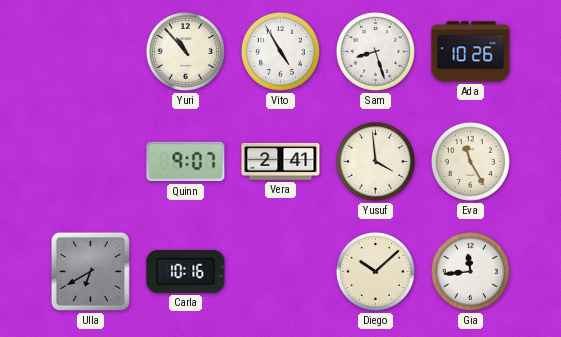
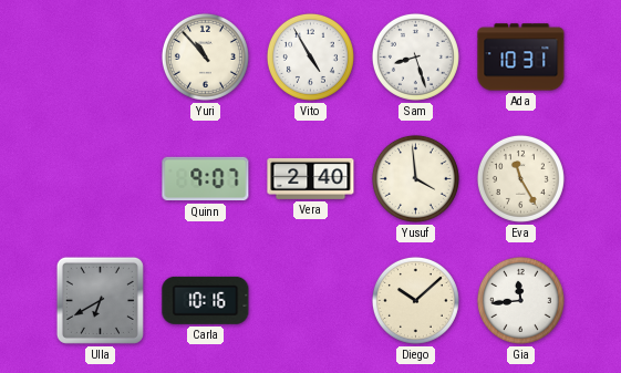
Ada: 10:26 -> 10:31
Vera: 2:41 -> 2:40
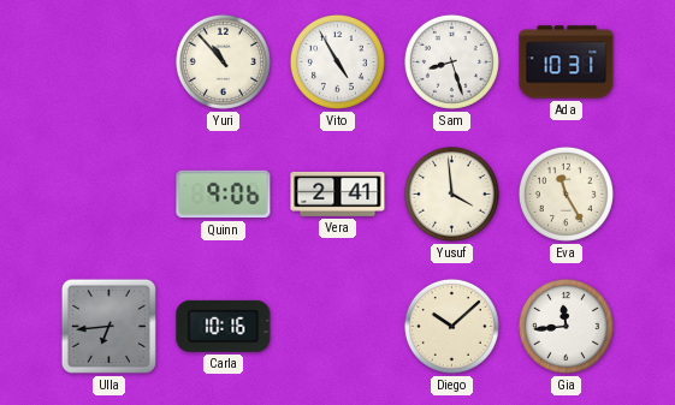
Quinn: 9:07 -> 9:06
Vera: 2:40 -> 2:41
Ulla: 6:40 -> 6:44
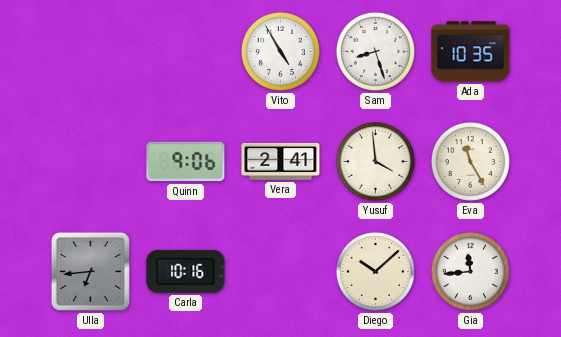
Yuri: 10:53 -> none
Ada: 10:31 -> 10:35
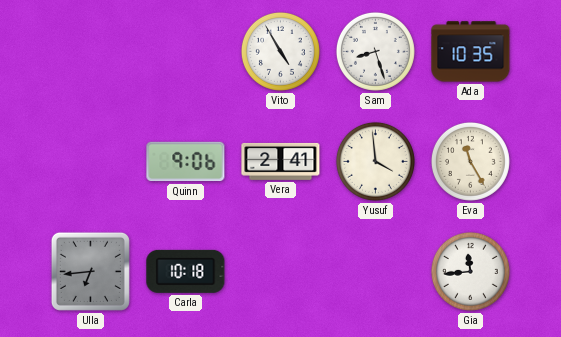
Carla: 10:16 -> 10:18
Diego: 10:08 -> none
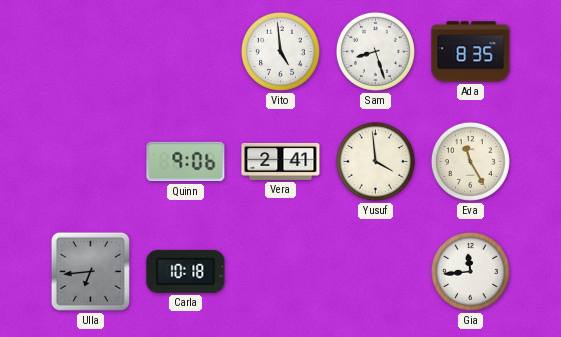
Vito: 4:55 -> 4:59
Ada: 10:35 -> 8:35
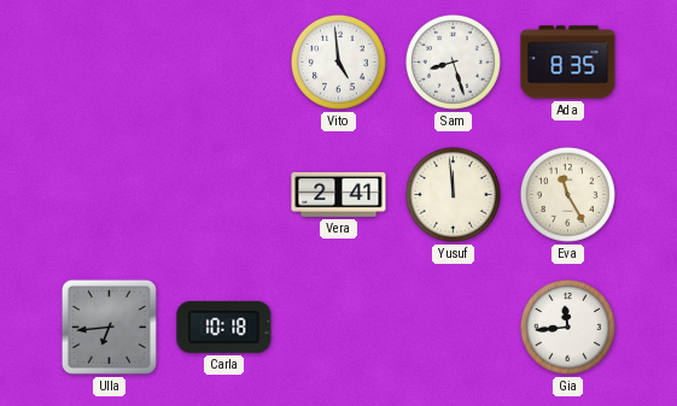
Quinn: 9:06 -> none
Yusuf: 3:59 -> 11:59
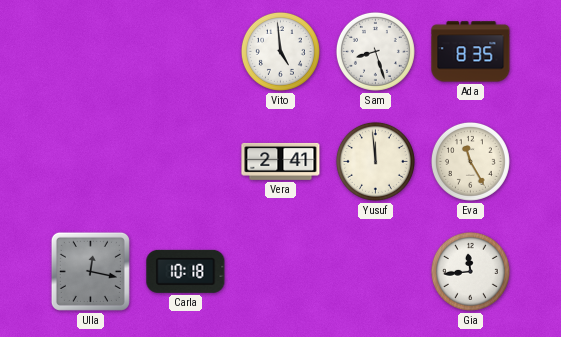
Ulla: 6:44 -> 12:17
